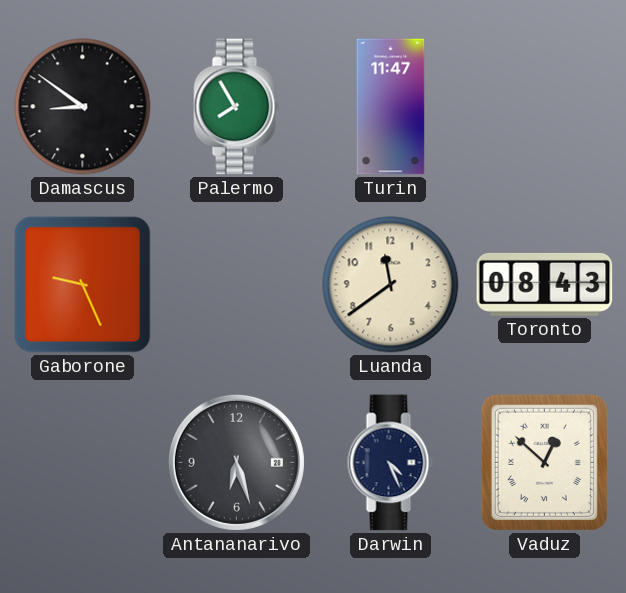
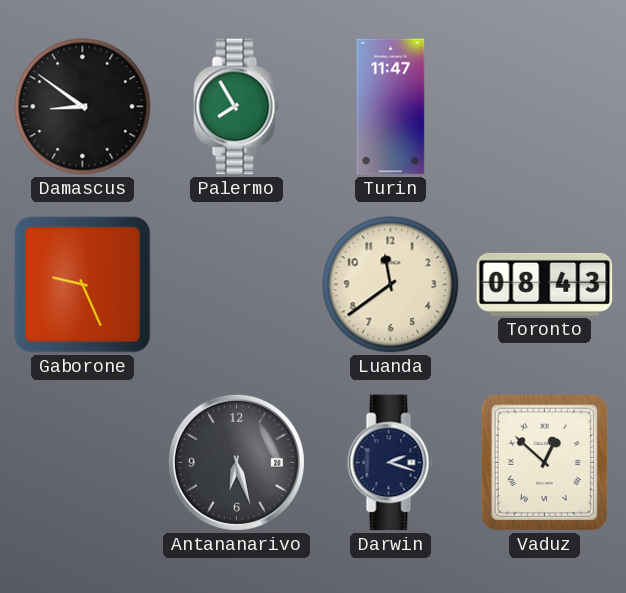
Darwin: 4:26 -> 2:18
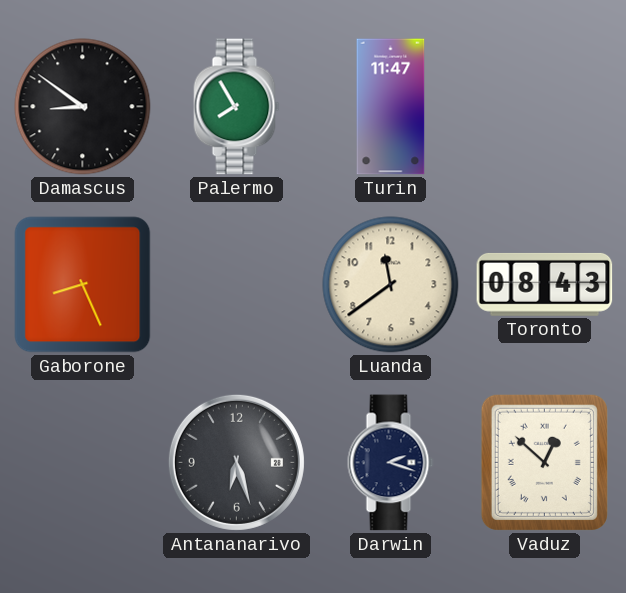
Gaborone: 9:26 -> 8:26
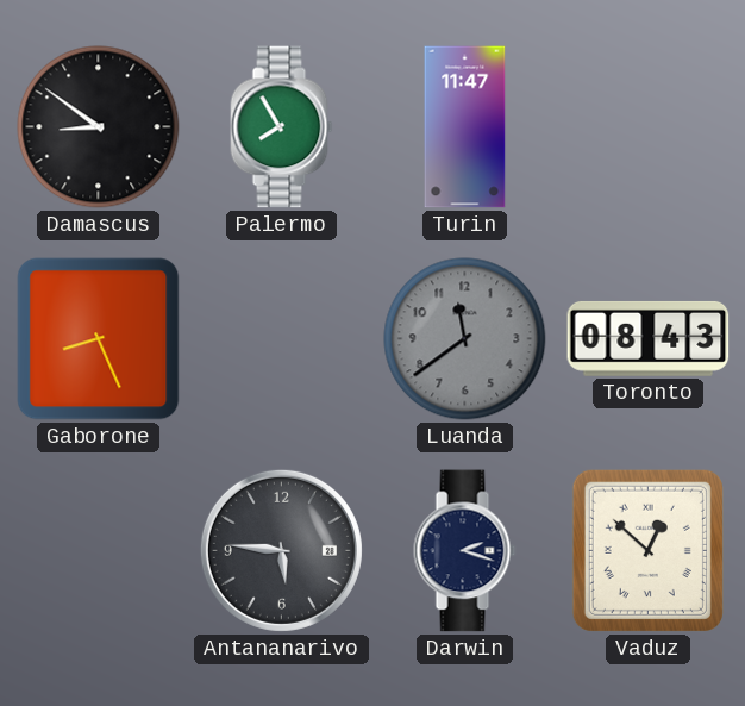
Luanda dial: cream -> grey
Antananarivo: 6:27 -> 5:46
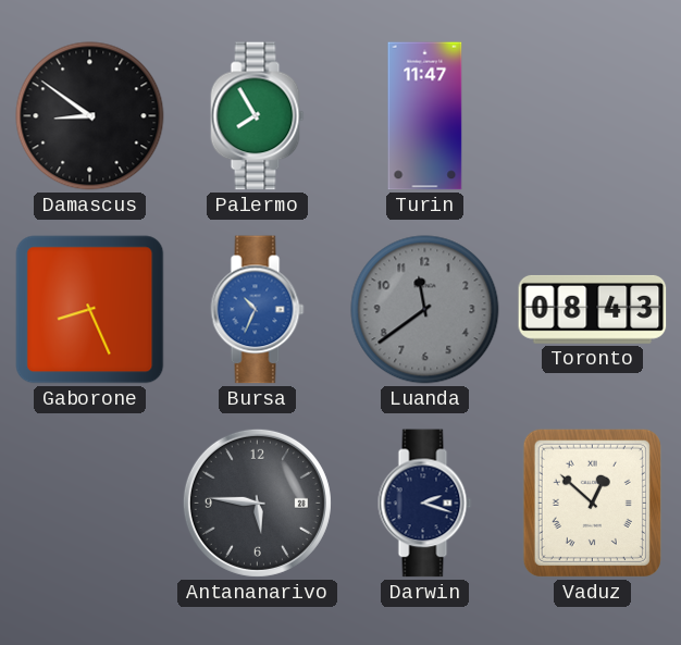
Bursa: none -> 10:34
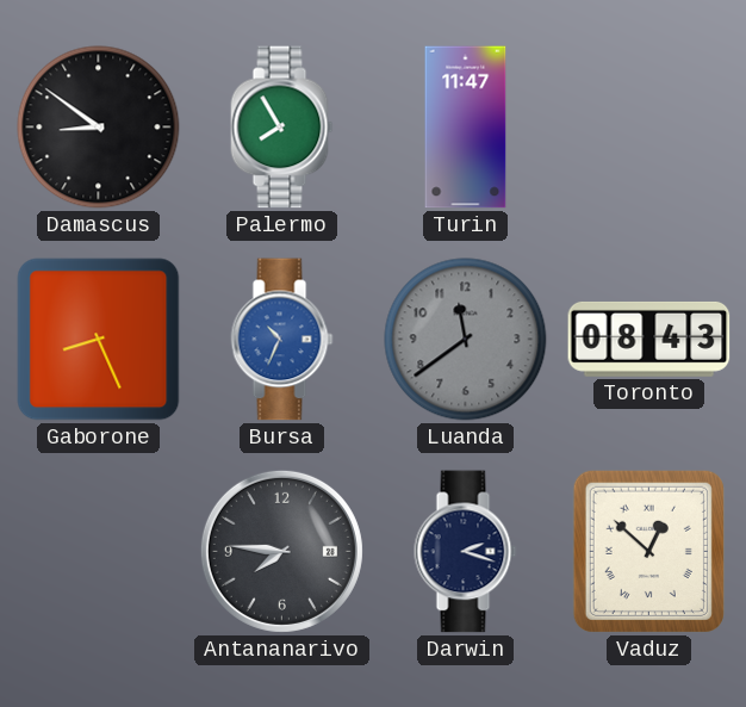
Antananarivo: 5:46 -> 7:46
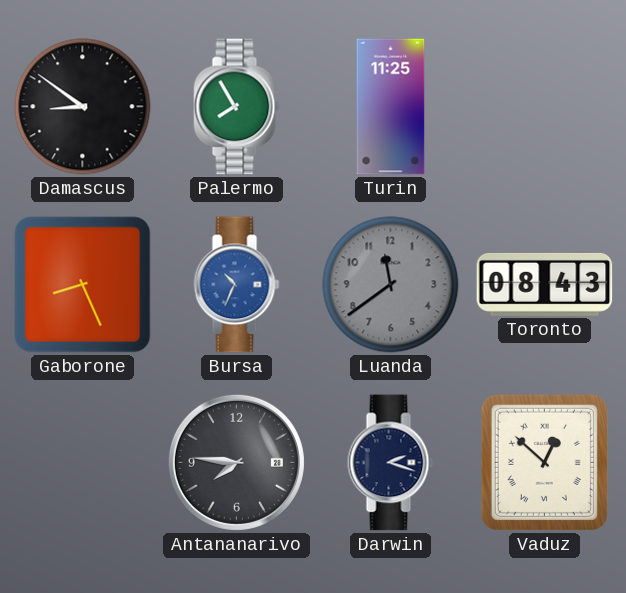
Turin: 11:47 -> 11:25
